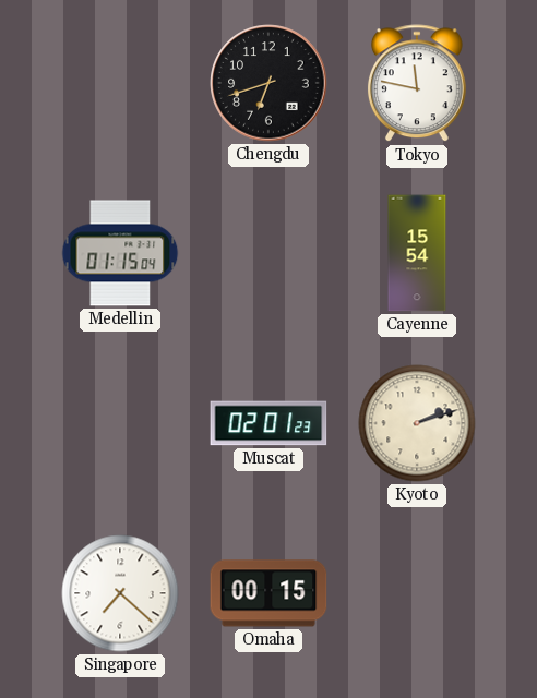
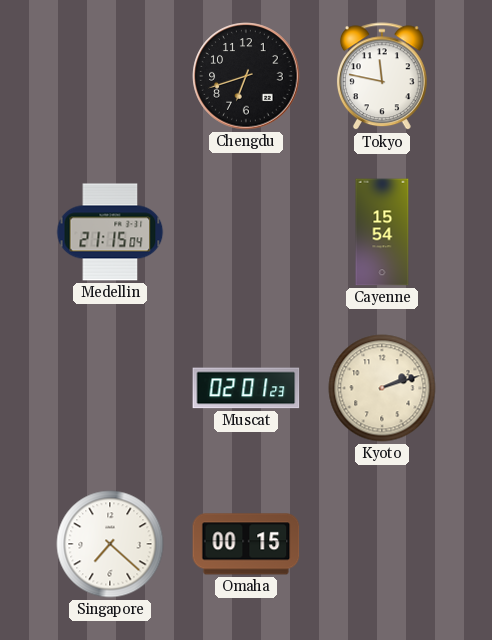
Medellin: 01:15 -> 21:15
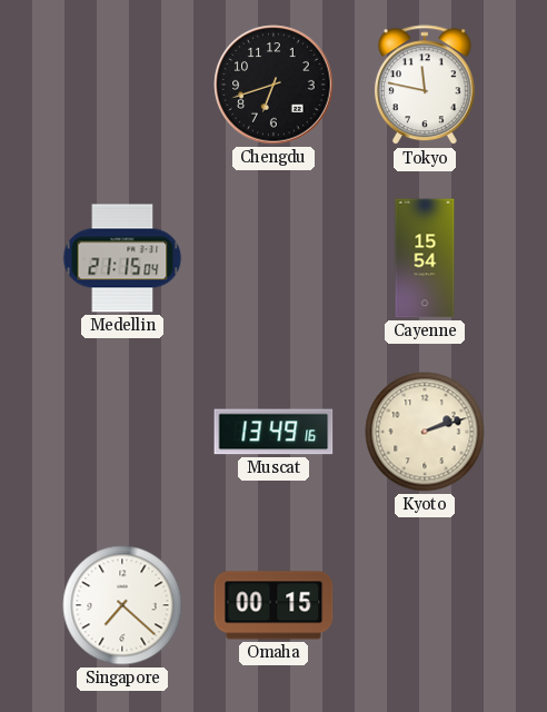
Muscat: 02:01 -> 13:49
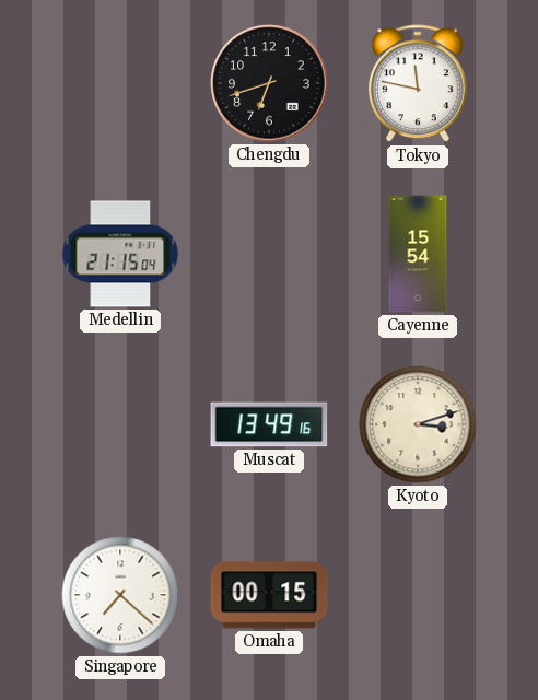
Kyoto: 2:12 -> 3:12
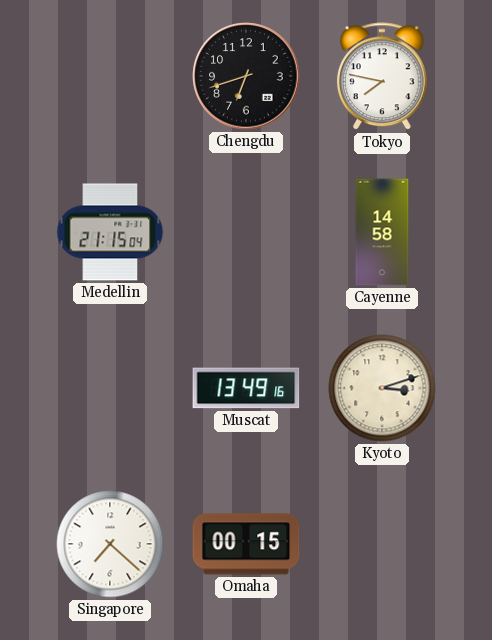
Tokyo: 11:47 -> 7:47
Cayenne: 15:54 -> 14:58
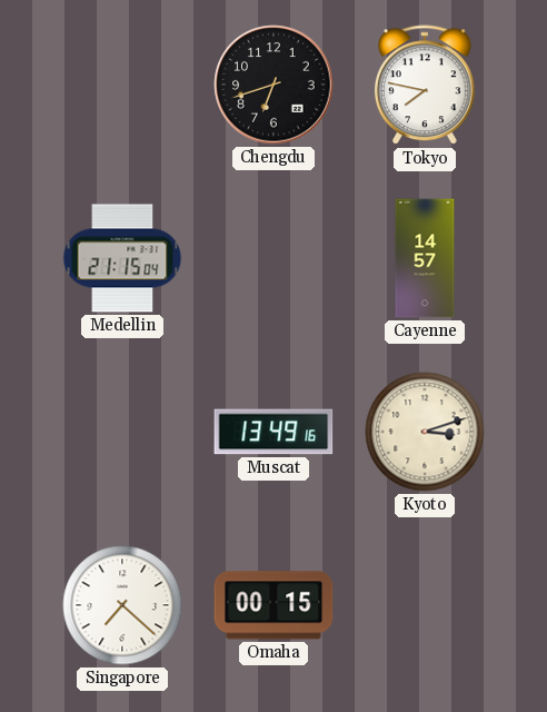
Cayenne: 14:58 -> 14:57
